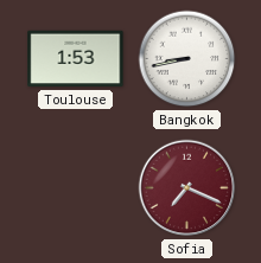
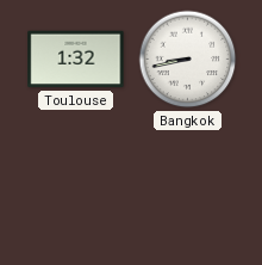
Toulouse: 1:53 -> 1:32
Sofia: 7:19 -> none
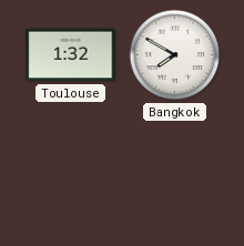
Bangkok: 8:43 -> 7:50
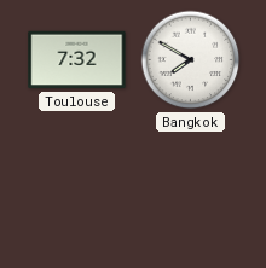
Toulouse: 1:32 -> 7:32
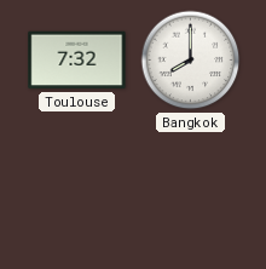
Bangkok: 7:50 -> 8:00
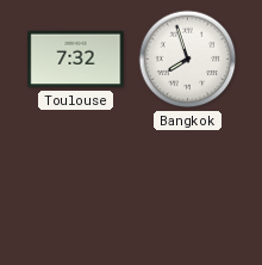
Bangkok: 8:00 -> 7:57
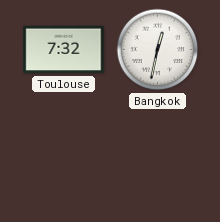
Bangkok: 7:57 -> 12:32
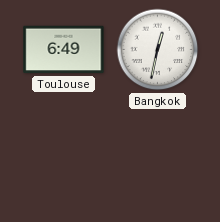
Toulouse: 7:32 -> 6:49
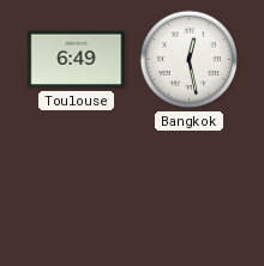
Bangkok: 12:32 -> 12:28
